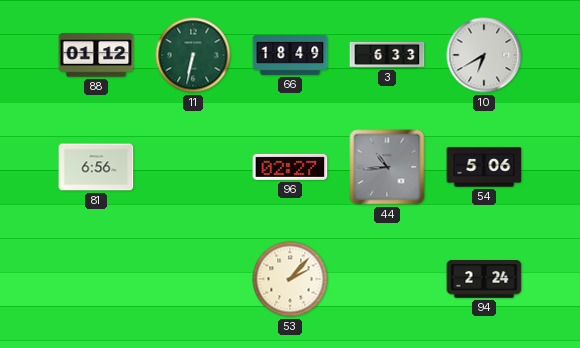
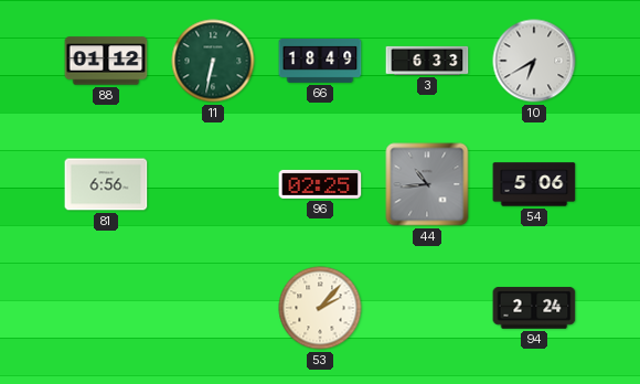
96: 02:27 -> 02:25
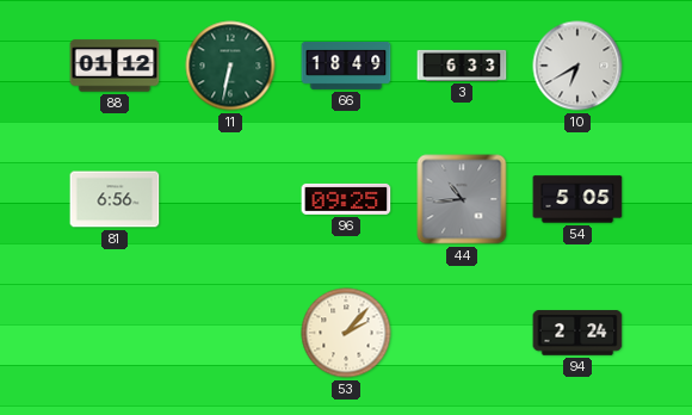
96: 02:25 -> 09:25
54: 5:06 -> 5:05
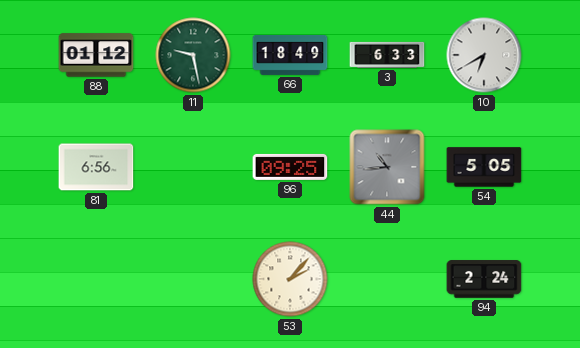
11: 6:32 -> 9:28
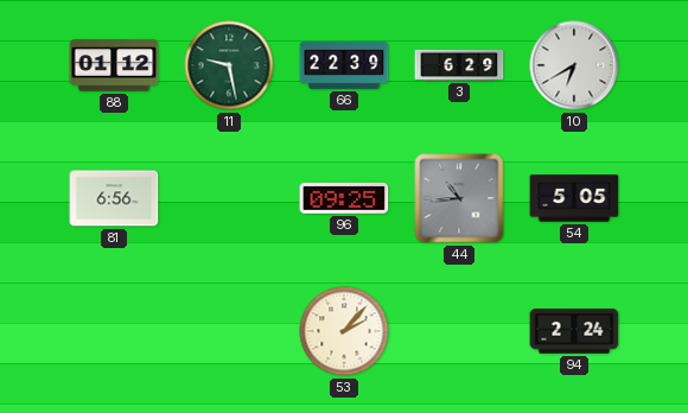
66: 18:49 -> 22:39
3: 6:33 -> 6:29
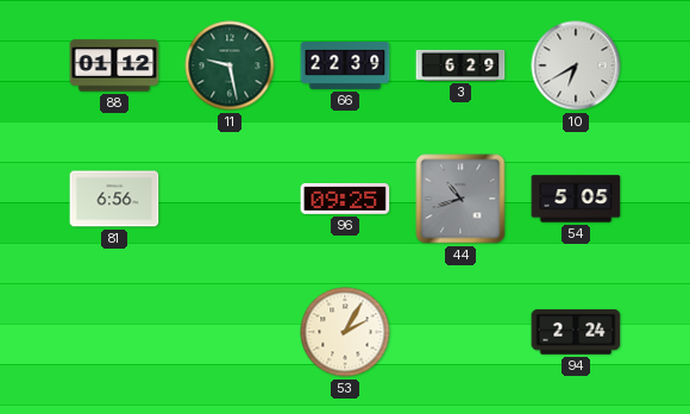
44: 10:44 -> 10:42
53: 2:07 -> 2:05
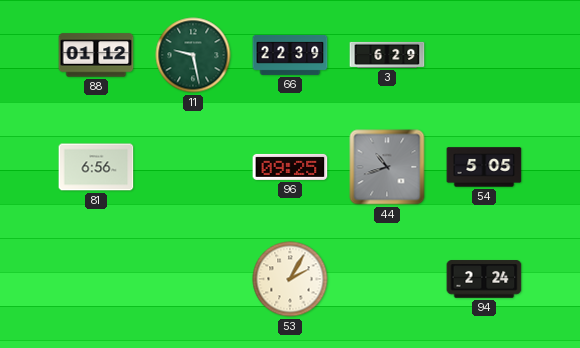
10: 6:40 -> none
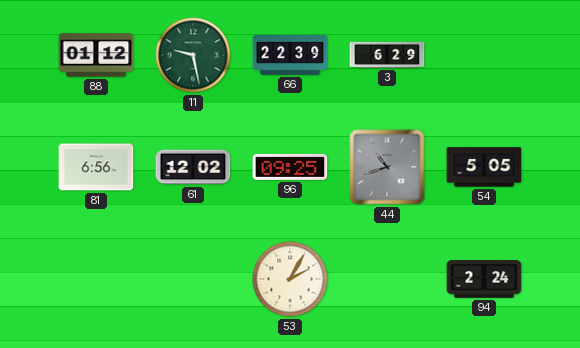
61: none -> 12:02
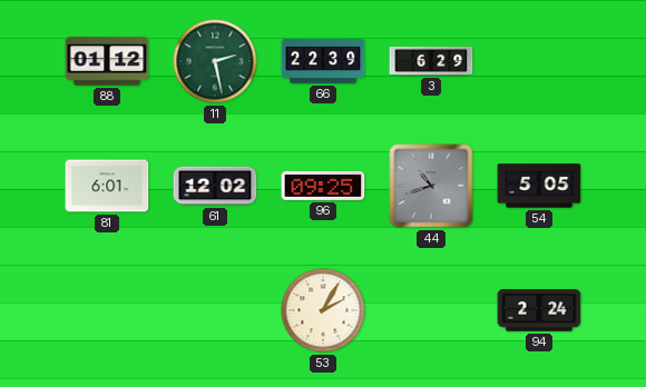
11: 9:28 -> 2:28
81: 6:56 -> 6:01
